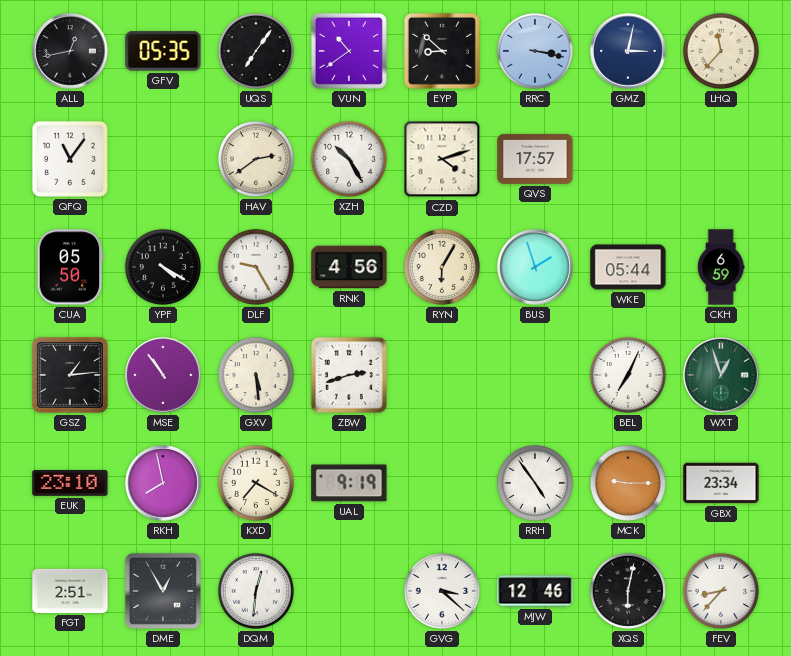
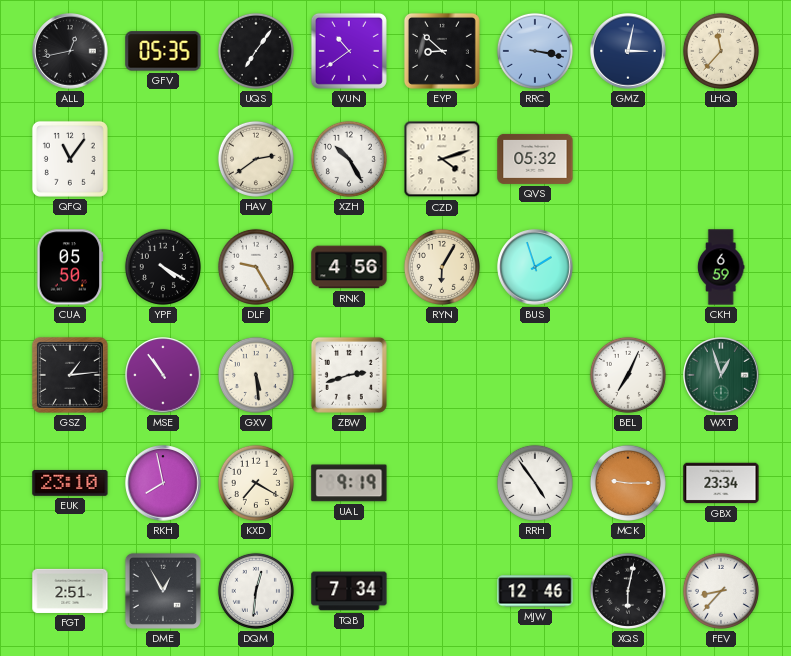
QVS: 17:57 -> 05:32
WKE: 05:44 -> none
TQB: none -> 7:34
GVG: 3:22 -> none
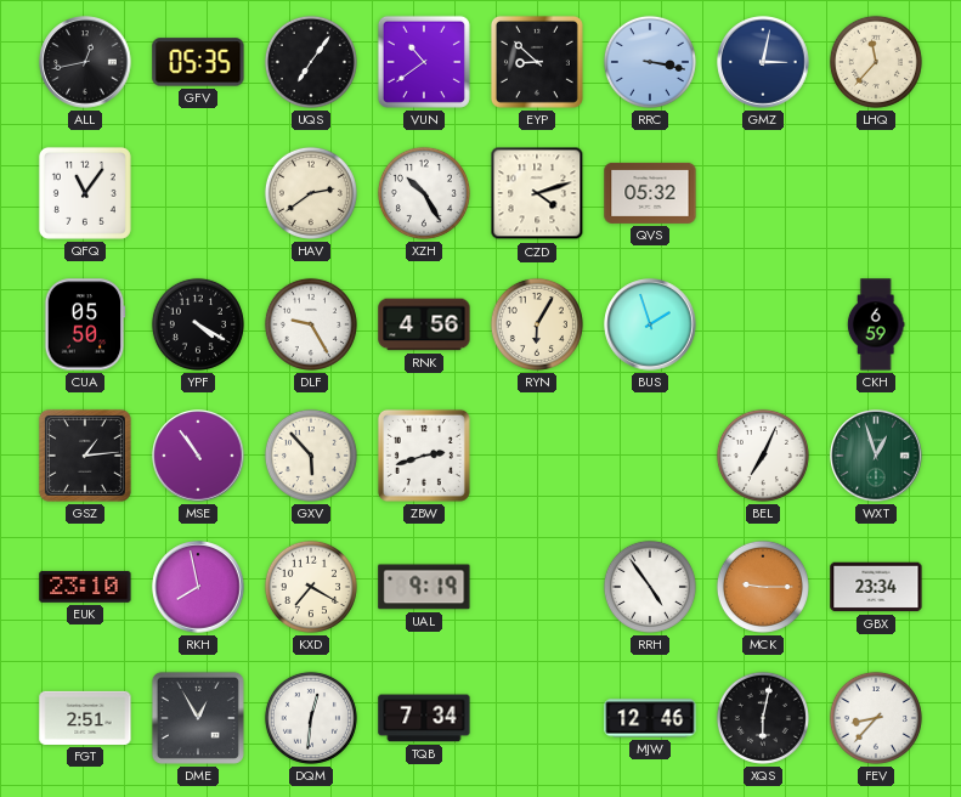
GXV: 5:29 -> 5:53
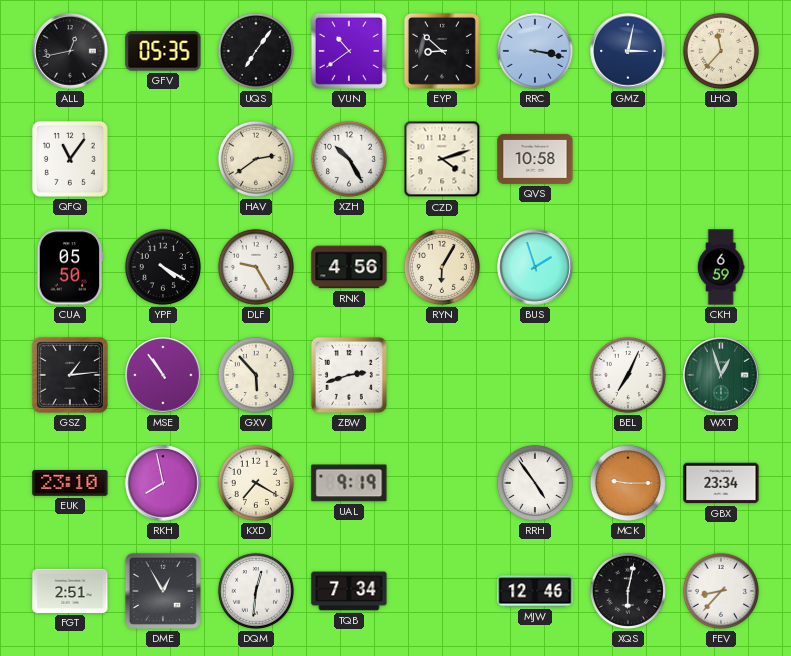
QVS: 05:32 -> 10:58
